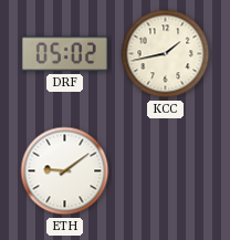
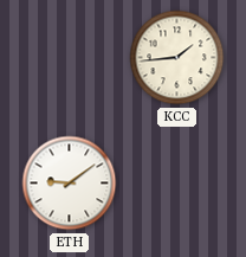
DRF: 05:02 -> none
KCC: 1:43 -> 1:44
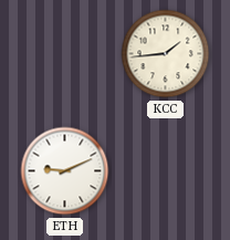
ETH: 9:09 -> 9:11
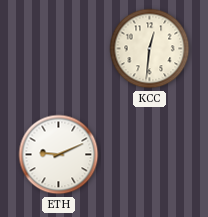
KCC: 1:44 -> 12:31
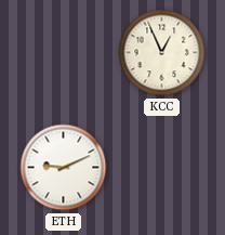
KCC: 12:31 -> 12:56
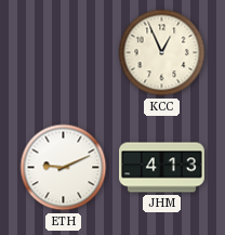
JHM: none -> 4:13
